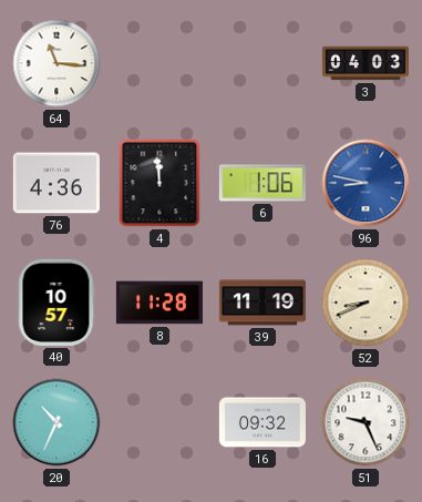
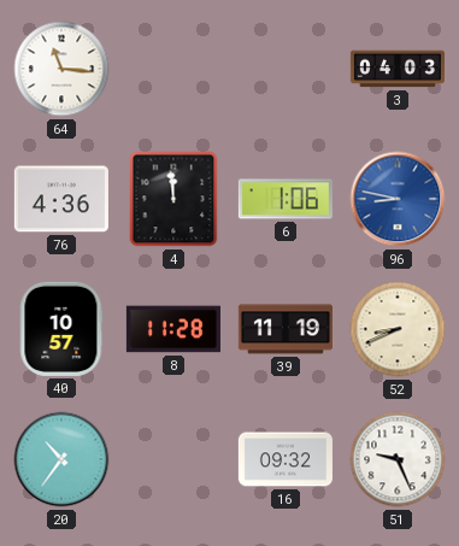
20: 10:34 -> 10:36
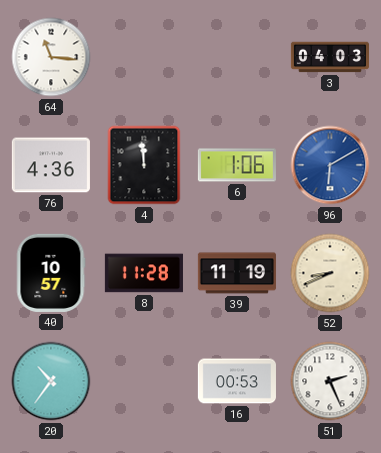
96: 8:47 -> 6:10
16: 09:32 -> 00:53
51: 9:26 -> 2:26
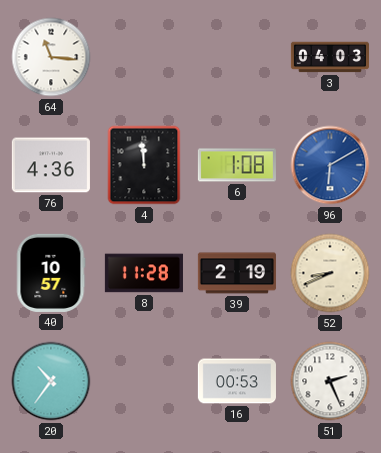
6: 1:06 -> 1:08
39: 11:19 -> 2:19
